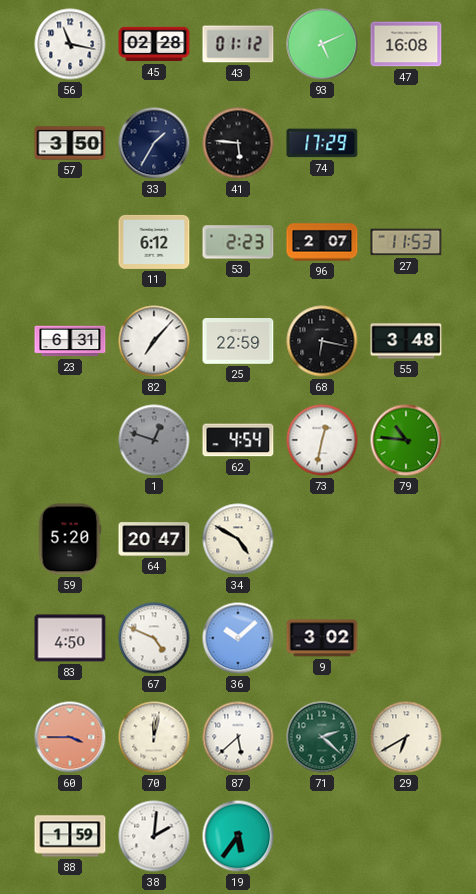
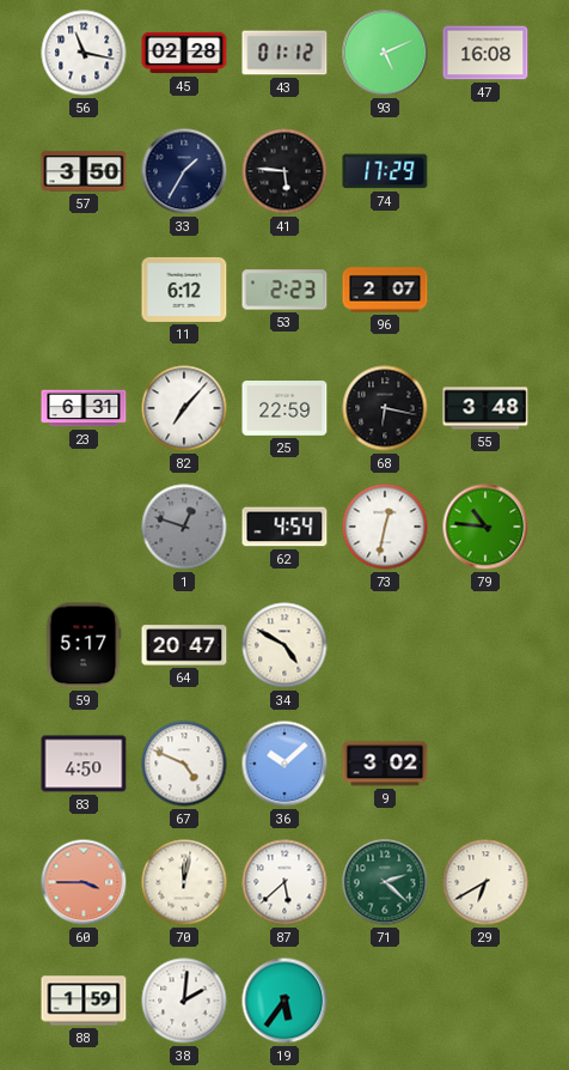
27: 11:53 -> none
59: 5:20 -> 5:17
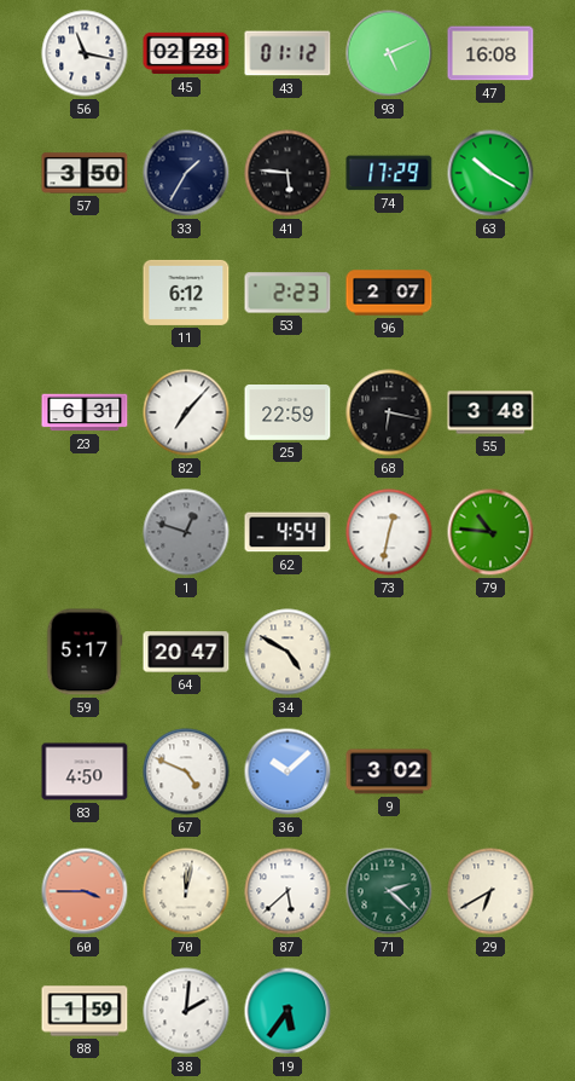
63: none -> 10:20
